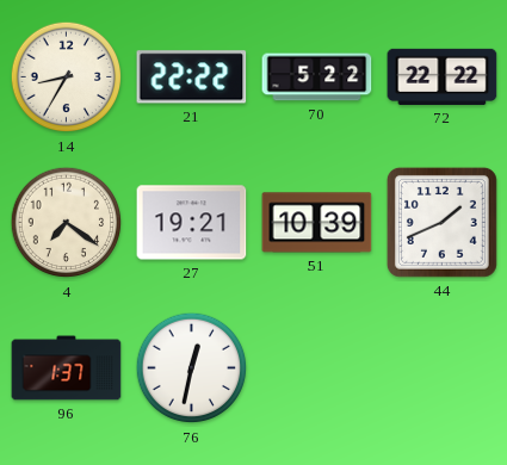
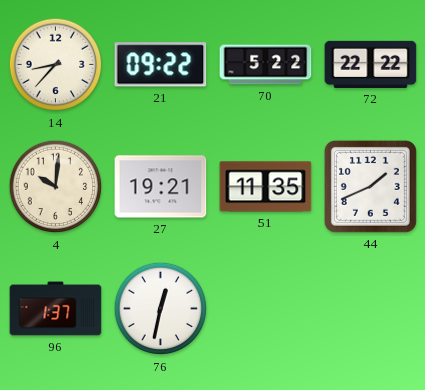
14: 8:35 -> 8:37
21: 22:22 -> 09:22
4: 7:21 -> 10:01
51: 10:39 -> 11:35
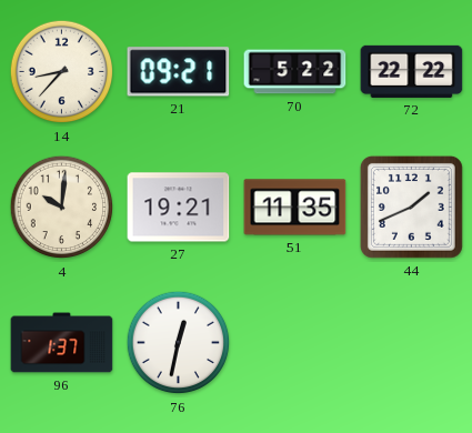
21: 09:22 -> 09:21
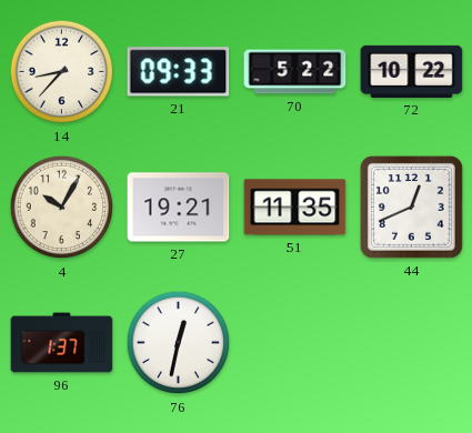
21: 09:21 -> 09:33
72: 22:22 -> 10:22
4: 10:01 -> 10:05
44: 1:41 -> 12:41
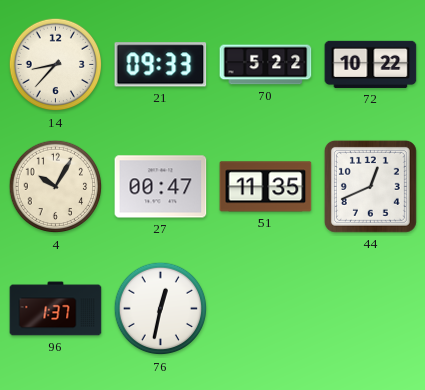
27: 19:21 -> 00:47
